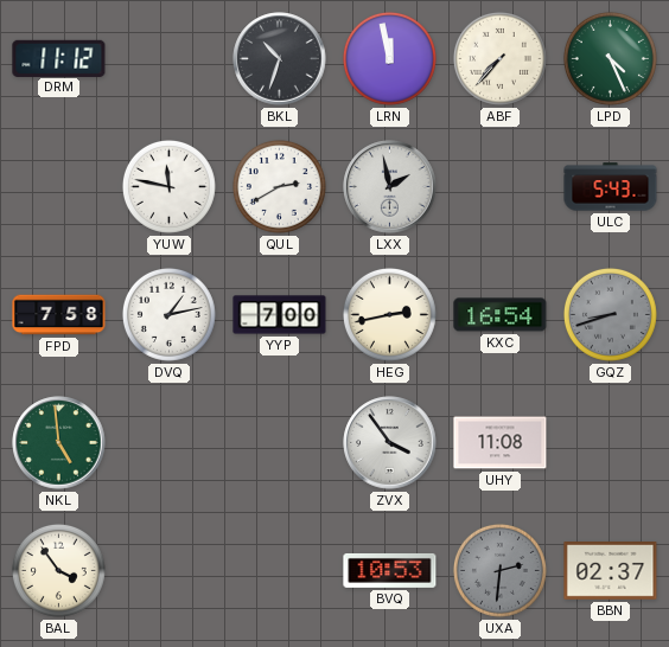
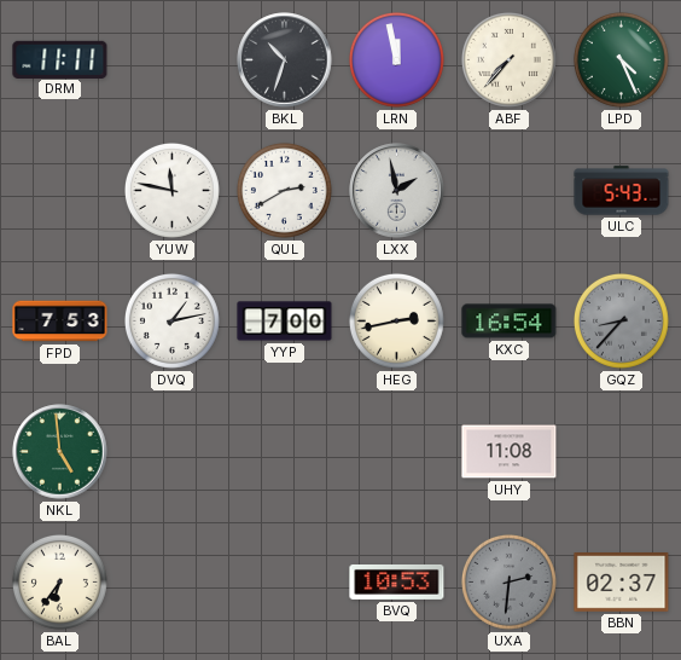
DRM: 11:12 -> 11:11
FPD: 7:58 -> 7:53
GQZ: 8:42 -> 8:37
ZVX: 3:54 -> none
BAL: 3:54 -> 6:36
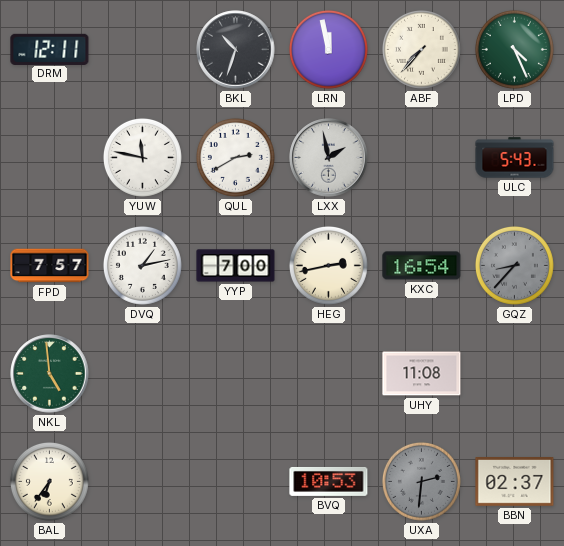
DRM: 11:11 -> 12:11
FPD: 7:53 -> 7:57
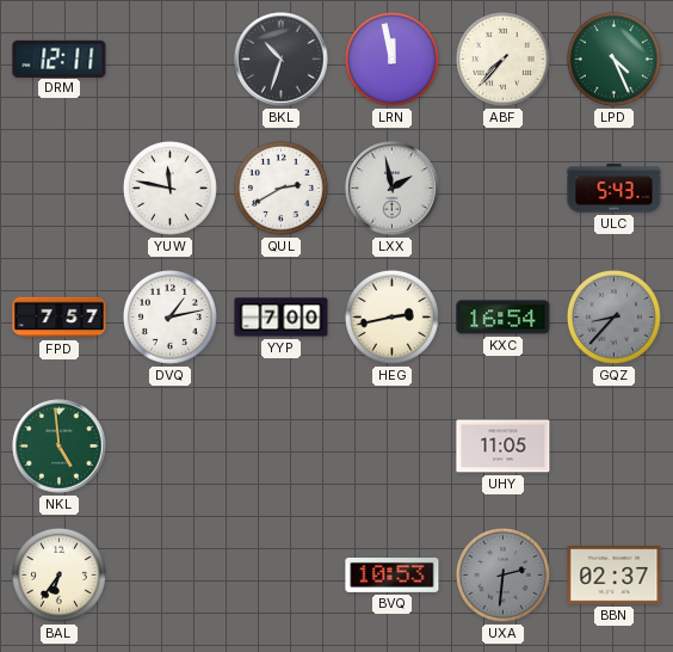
UHY: 11:08 -> 11:05
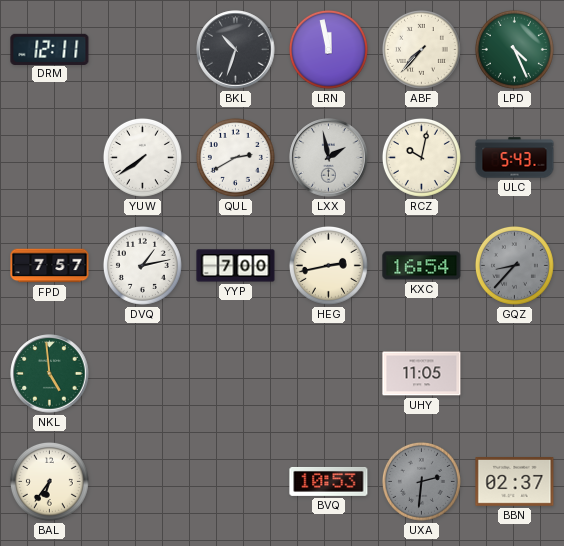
YUW: 11:47 -> 7:39
RCZ: none -> 10:02
